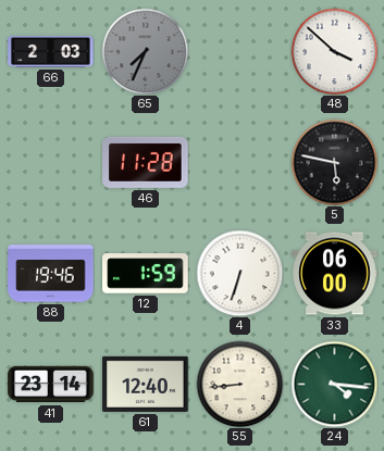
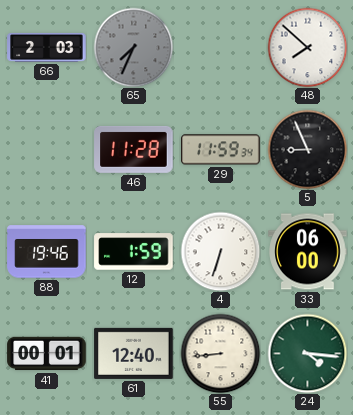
48: 3:52 -> 7:52
29: none -> 11:59
5: 5:47 -> 8:56
41: 23:14 -> 00:01
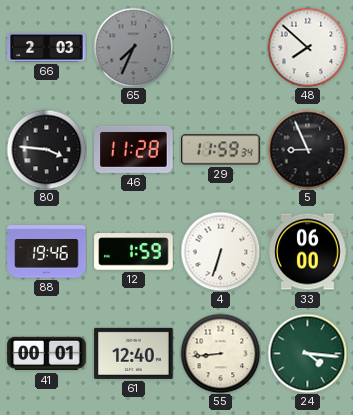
80: none -> 3:46
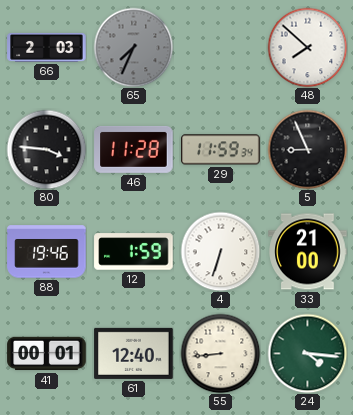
33: 06:00 -> 21:00
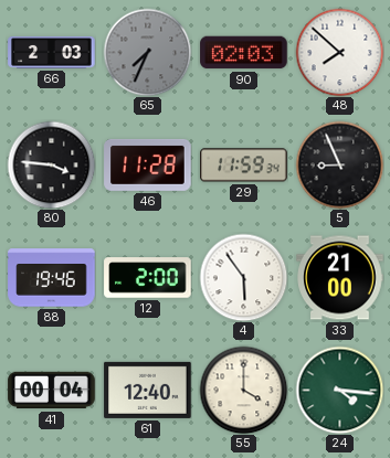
90: none -> 02:03
12: 1:59 -> 2:00
4: 6:33 -> 5:54
41: 00:01 -> 00:04
55: 8:44 -> 4:00
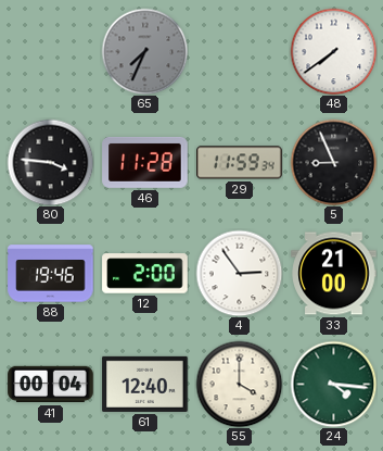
66: 2:03 -> none
90: 02:03 -> none
48: 7:52 -> 7:39
4: 5:54 -> 2:54
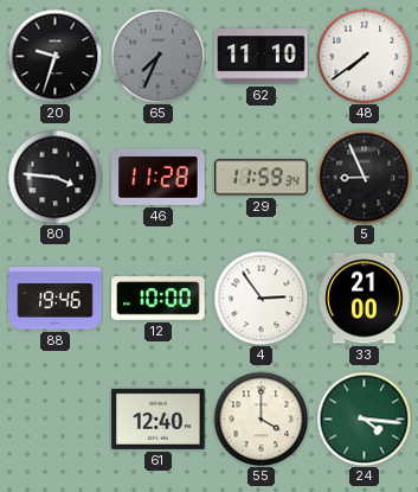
20: none -> 9:33
62: none -> 11:10
12: 2:00 -> 10:00
41: 00:04 -> none
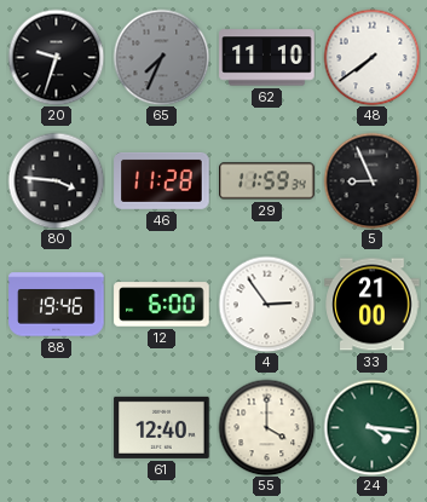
12: 10:00 -> 6:00
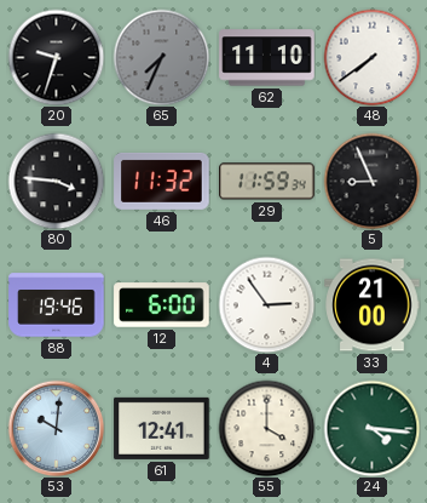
46: 11:28 -> 11:32
53: none -> 10:01
61: 12:40 -> 12:41
